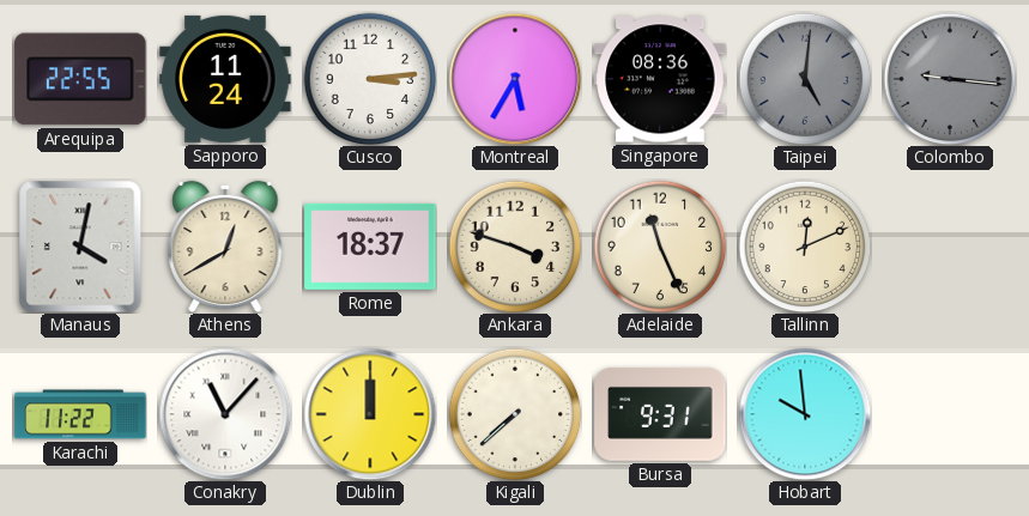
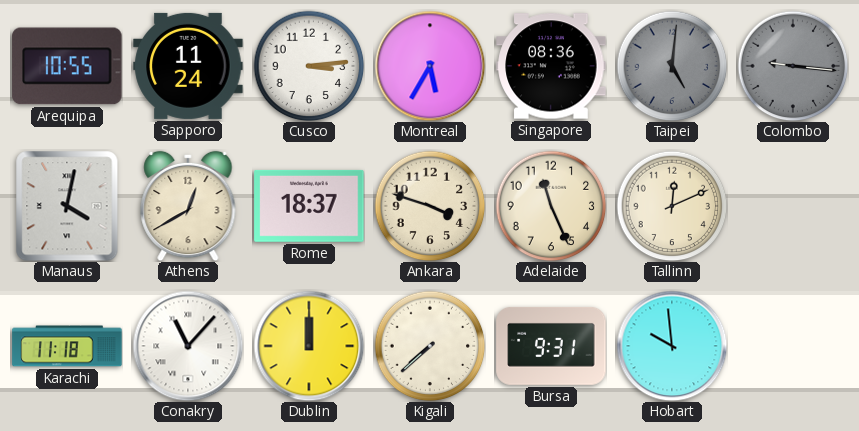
Arequipa: 22:55 -> 10:55
Karachi: 11:22 -> 11:18
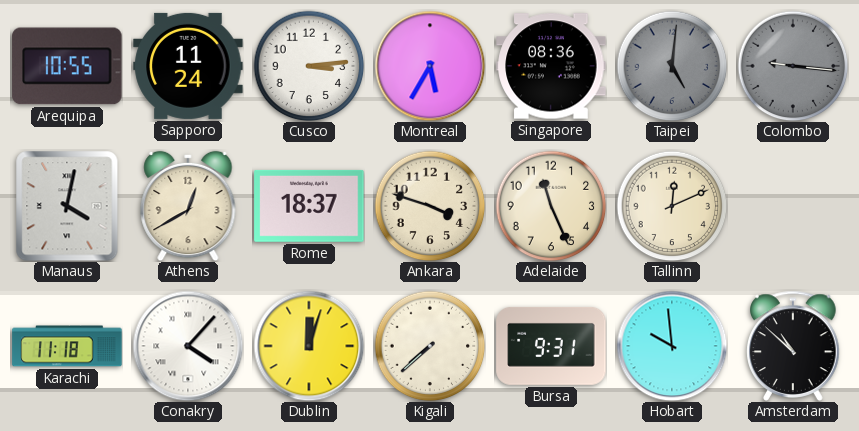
Conakry: 11:07 -> 4:07
Dublin: 12:00 -> 12:03
Amsterdam: none -> 10:52
